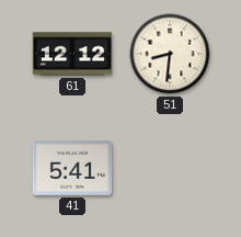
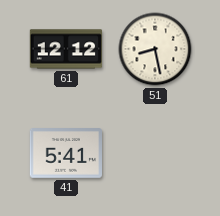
51: 8:31 -> 8:28
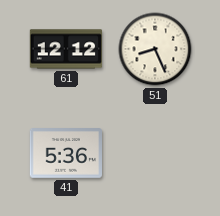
51: 8:28 -> 8:26
41: 5:41 -> 5:36
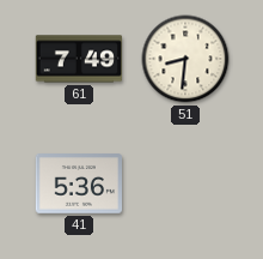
61: 12:12 -> 7:49
51: 8:26 -> 8:31
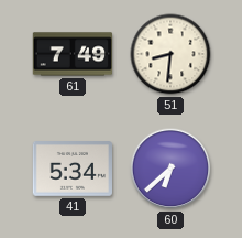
41: 5:36 -> 5:34
60: none -> 6:38
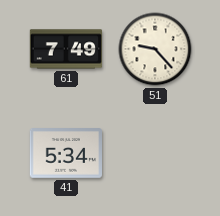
51: 8:31 -> 9:23
60: 6:38 -> none
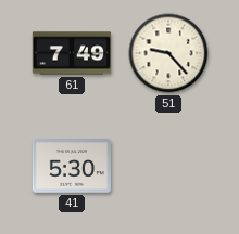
41: 5:34 -> 5:30
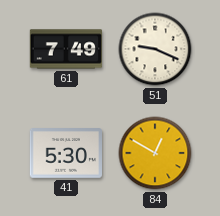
51: 9:23 -> 9:19
84: none -> 12:50
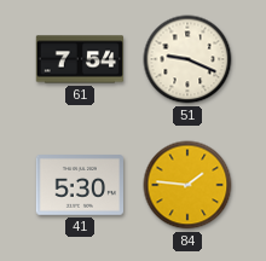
61: 7:49 -> 7:54
84: 12:50 -> 1:46
